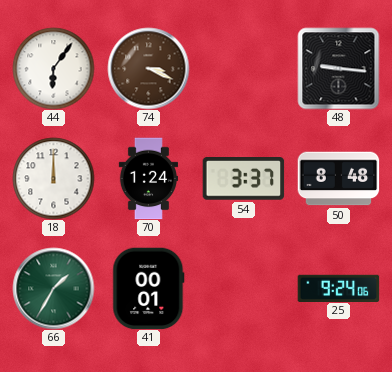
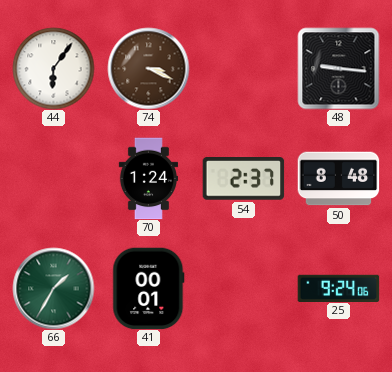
18: 12:00 -> none
54: 3:37 -> 2:37
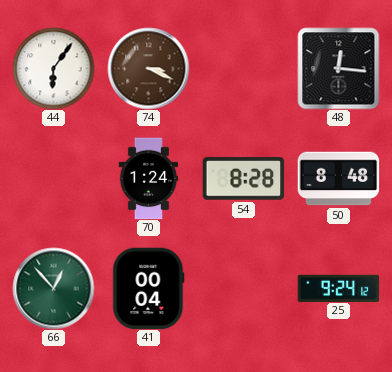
48: 9:16 -> 12:16
54: 2:37 -> 8:28
66: 1:35 -> 12:53
41: 00:01 -> 00:04
25: 9:24:06 -> 9:24:12
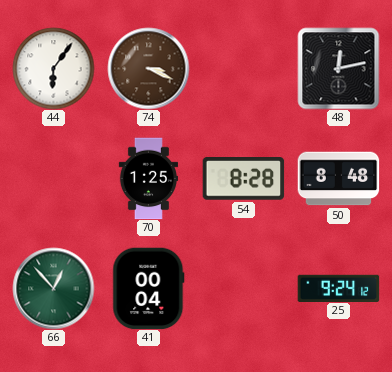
48: 12:16 -> 12:13
70: 1:24 -> 1:25
